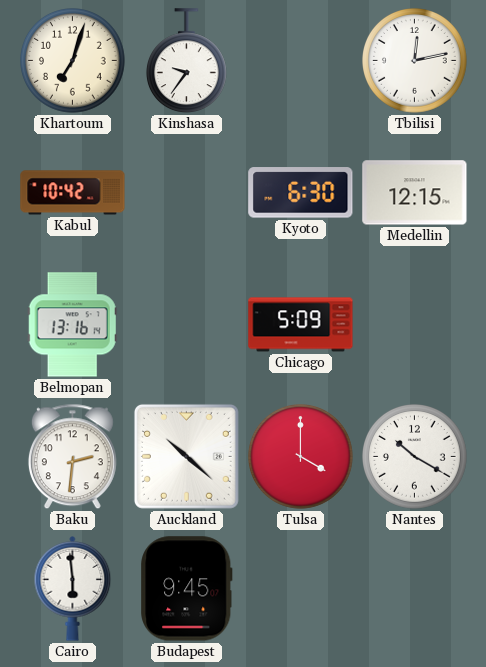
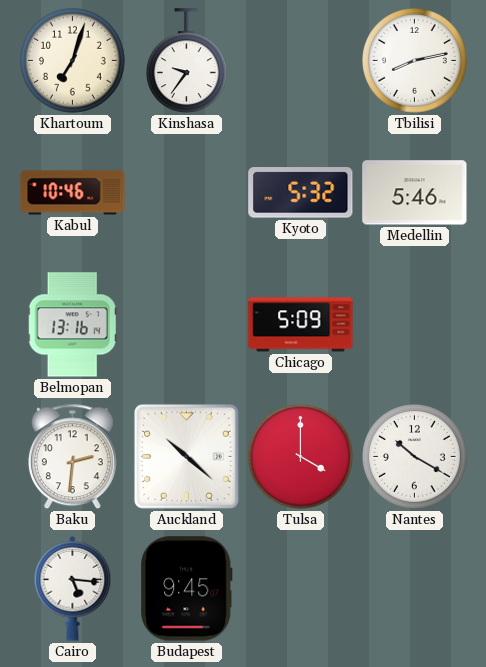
Tbilisi: 12:13 -> 8:13
Kabul: 10:42 -> 10:46
Kyoto: 6:30 -> 5:32
Medellin: 12:15 -> 5:46
Cairo: 5:59 -> 5:16
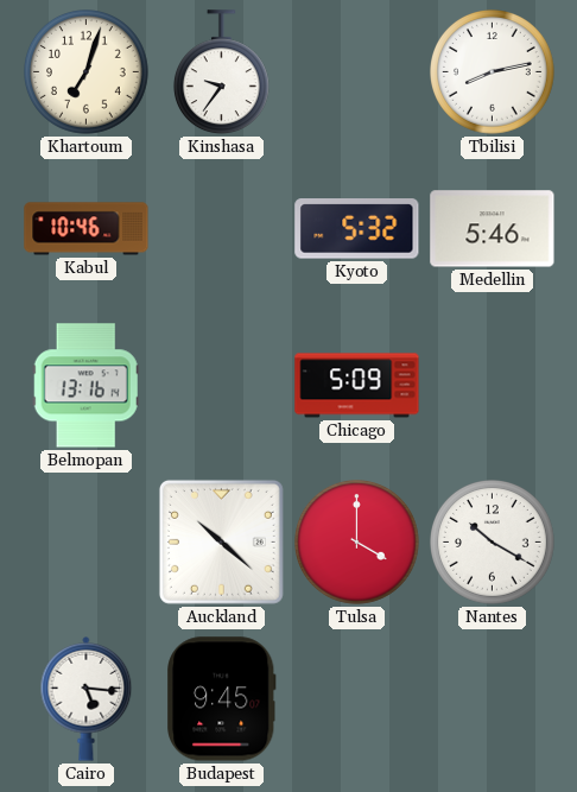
Baku: 2:31 -> none
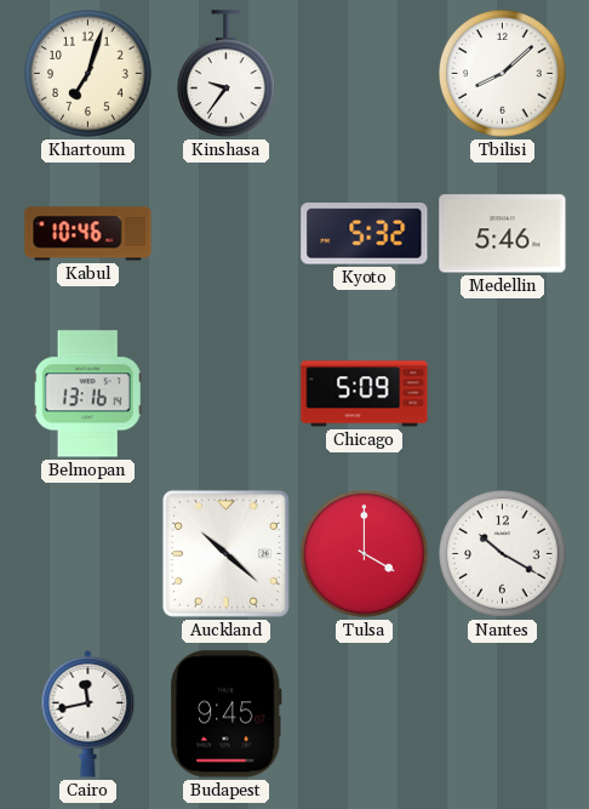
Tbilisi: 8:13 -> 8:08
Cairo: 5:16 -> 11:43
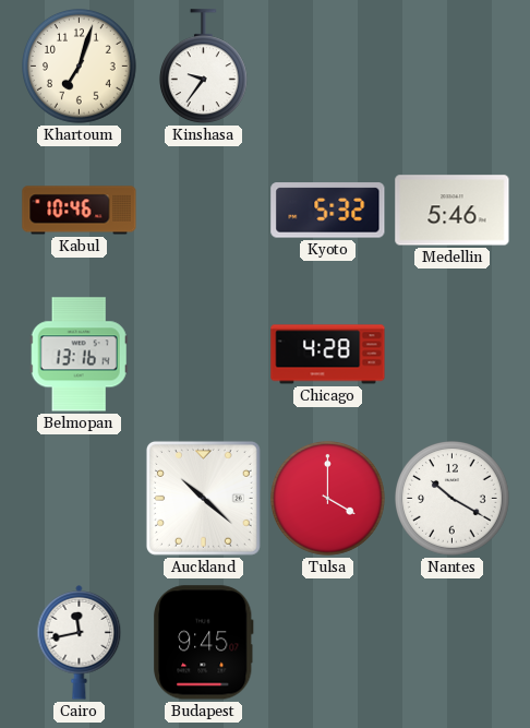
Tbilisi: 8:08 -> none
Chicago: 5:09 -> 4:28
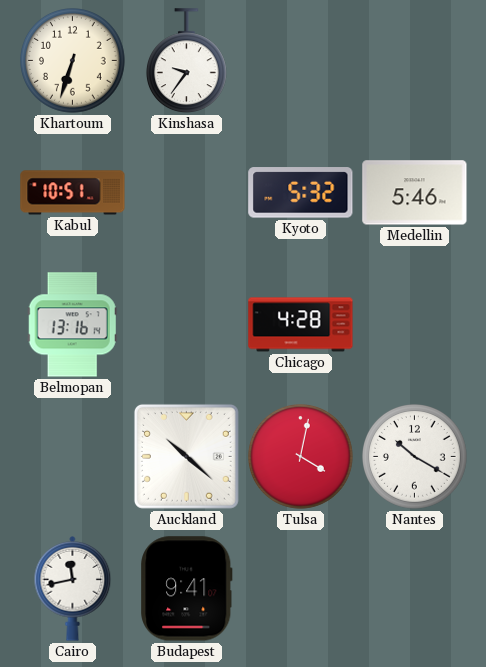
Khartoum: 7:03 -> 6:33
Kabul: 10:46 -> 10:51
Tulsa: 4:00 -> 4:02
Budapest: 9:45 -> 9:41
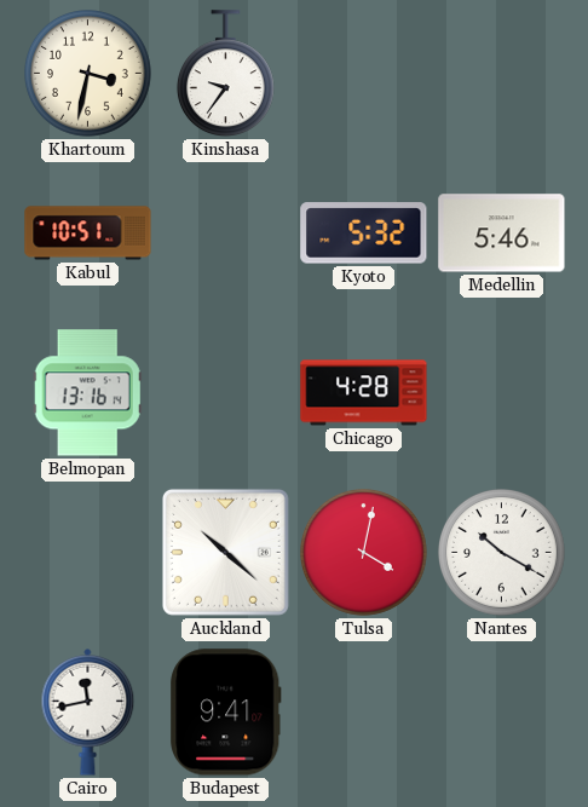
Khartoum: 6:33 -> 3:32
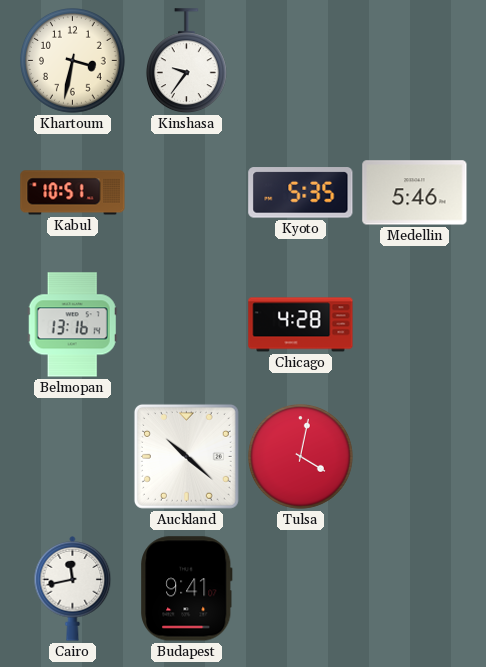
Kyoto: 5:32 -> 5:35
Nantes: 10:20 -> none
